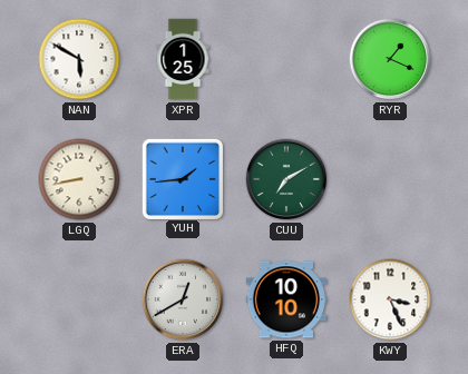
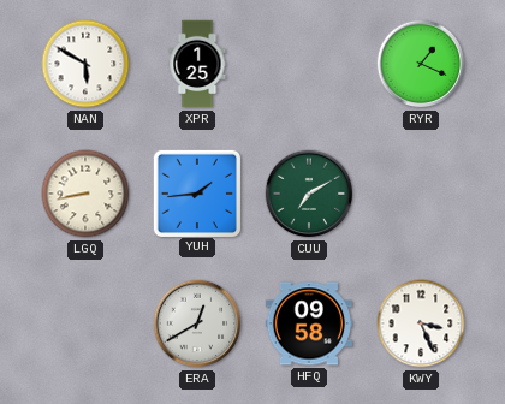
HFQ: 10:10 -> 09:58
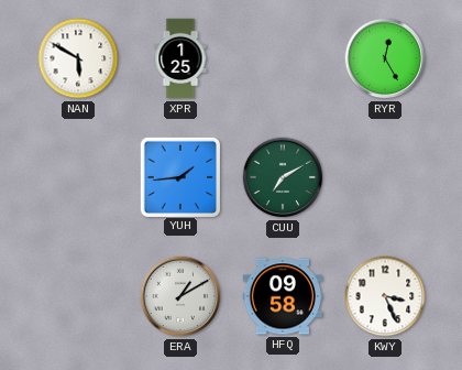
RYR: 1:19 -> 12:25
LGQ: 8:43 -> none
ERA: 12:40 -> 1:10
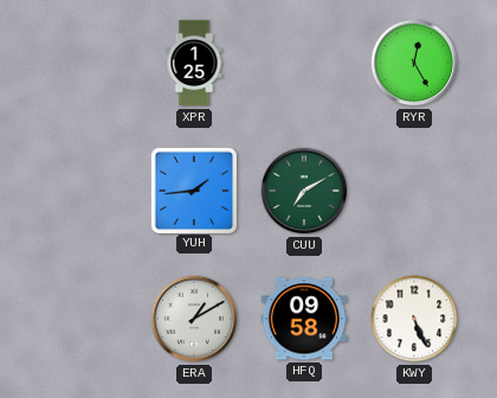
NAN: 5:50 -> none
KWY: 3:26 -> 5:26
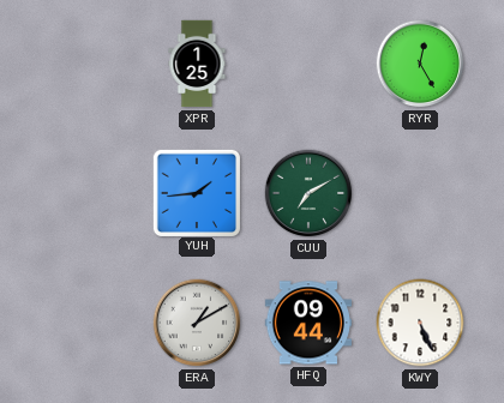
HFQ: 09:58 -> 09:44
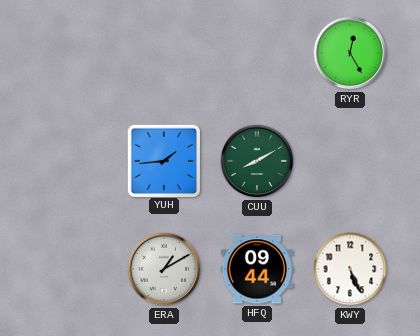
XPR: 1:25 -> none
CUU: 7:10 -> 8:10
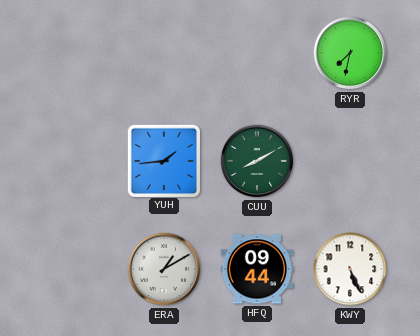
RYR: 12:25 -> 7:32
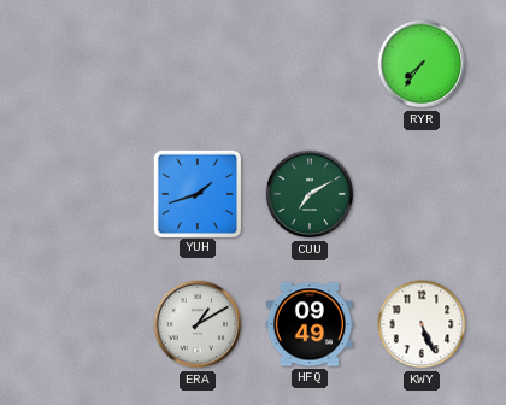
RYR: 7:32 -> 7:36
YUH: 1:44 -> 1:42
CUU: 8:10 -> 7:10
HFQ: 09:44 -> 09:49
